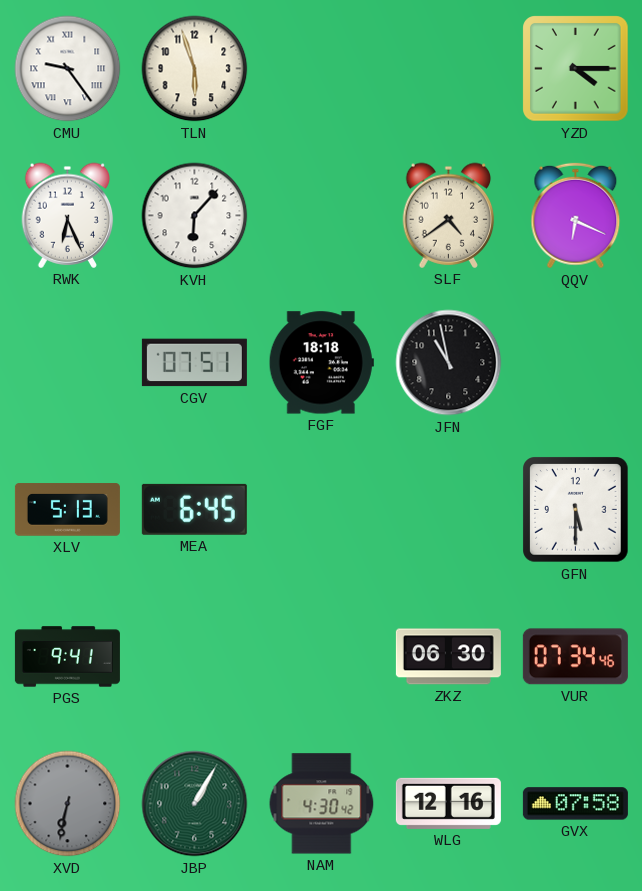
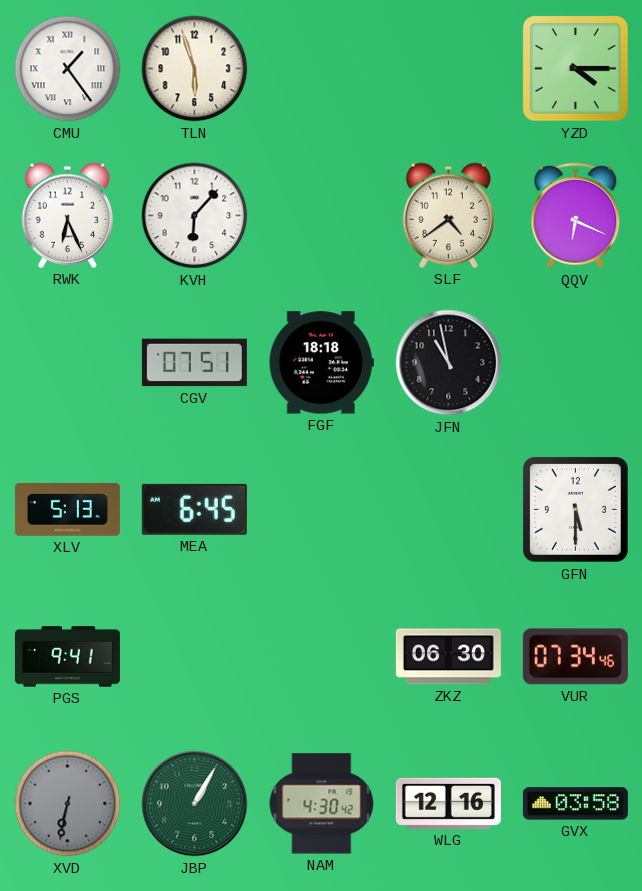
CMU: 9:24 -> 1:24
GVX: 07:58 -> 03:58
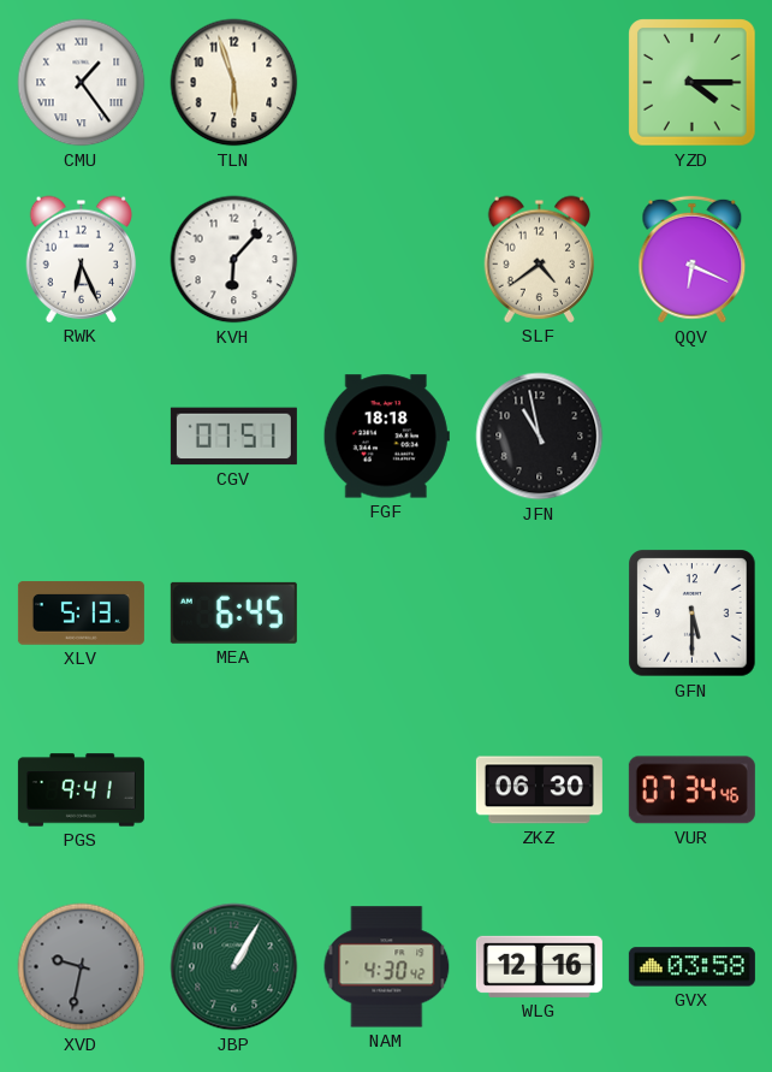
XVD: 6:32 -> 9:32
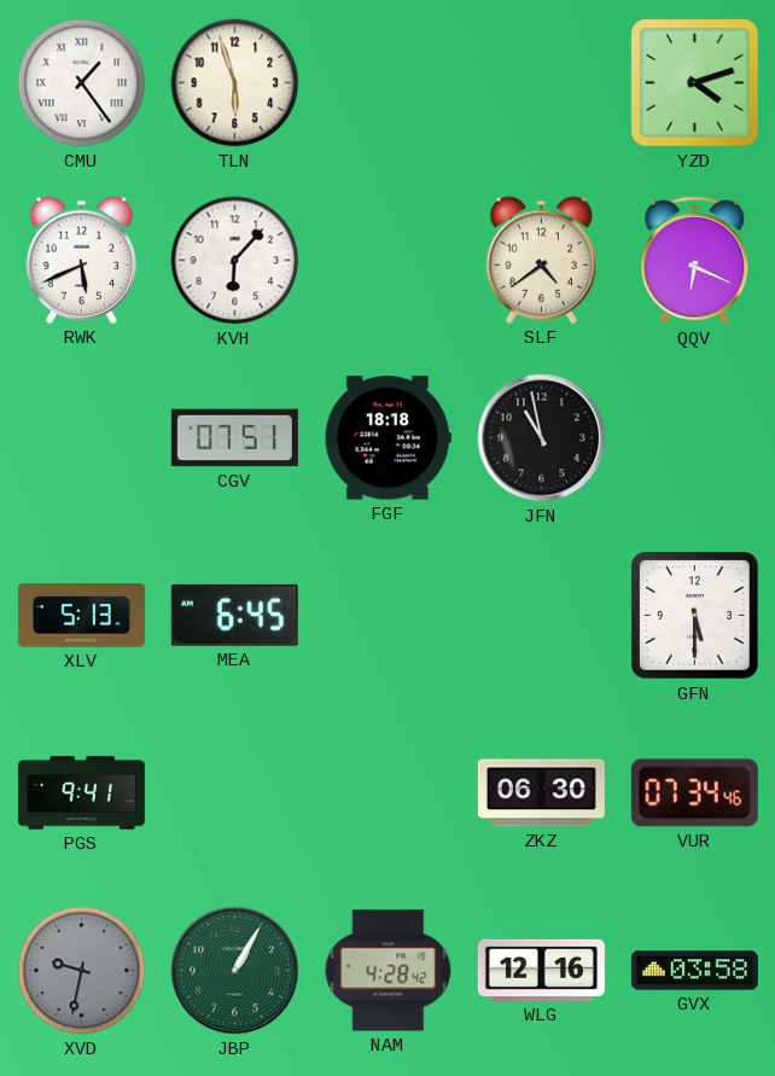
YZD: 4:15 -> 4:12
RWK: 6:26 -> 5:41
NAM: 4:30 -> 4:28
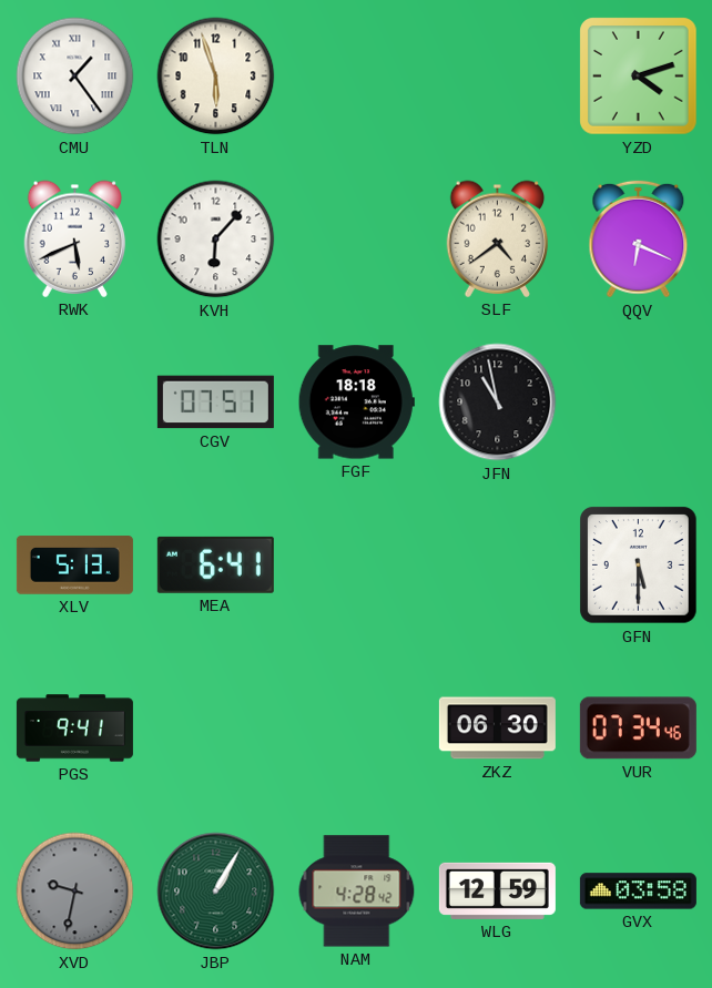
MEA: 6:45 -> 6:41
WLG: 12:16 -> 12:59
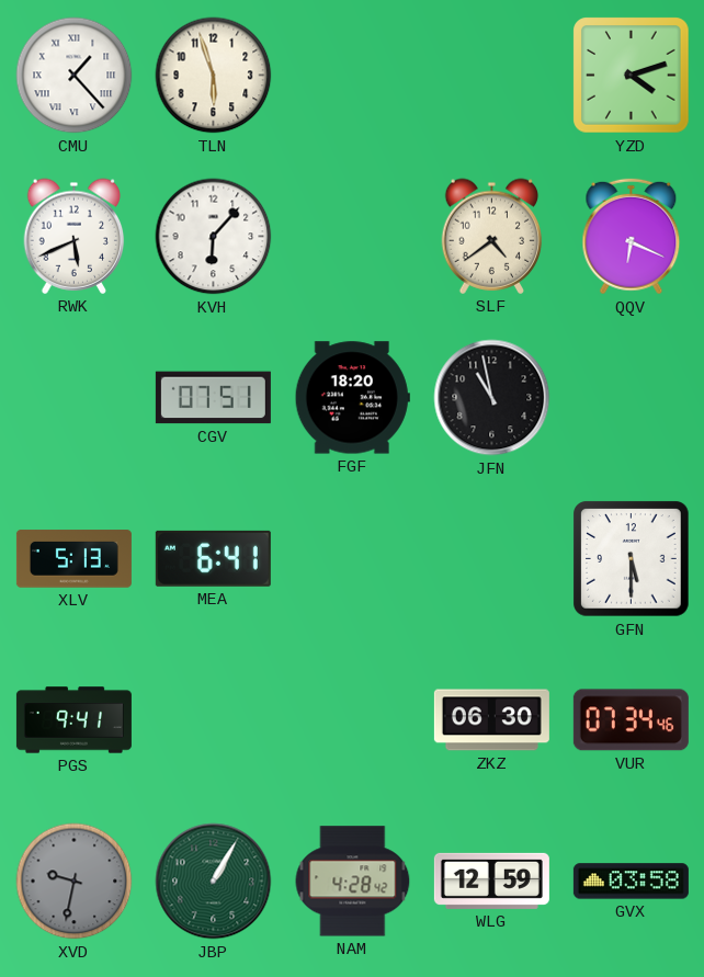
CMU: 1:24 -> 1:23
FGF: 18:18 -> 18:20
